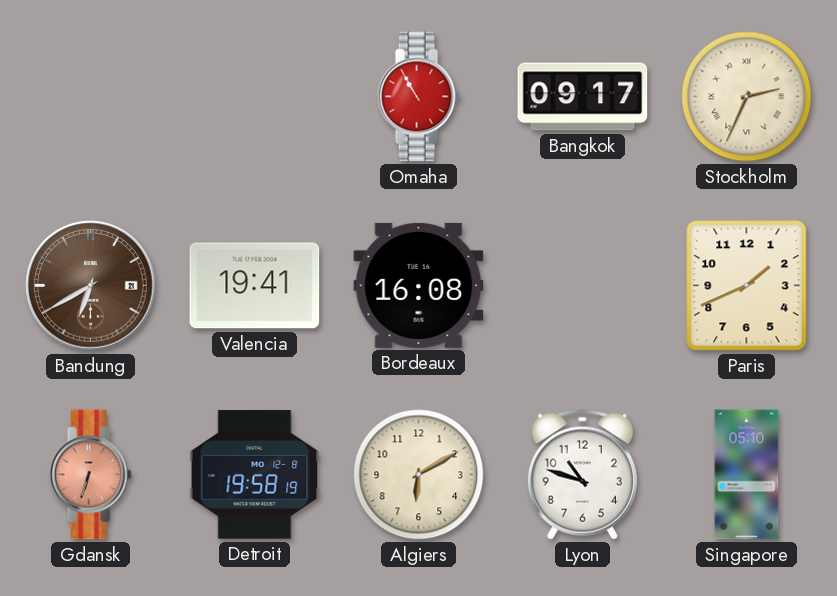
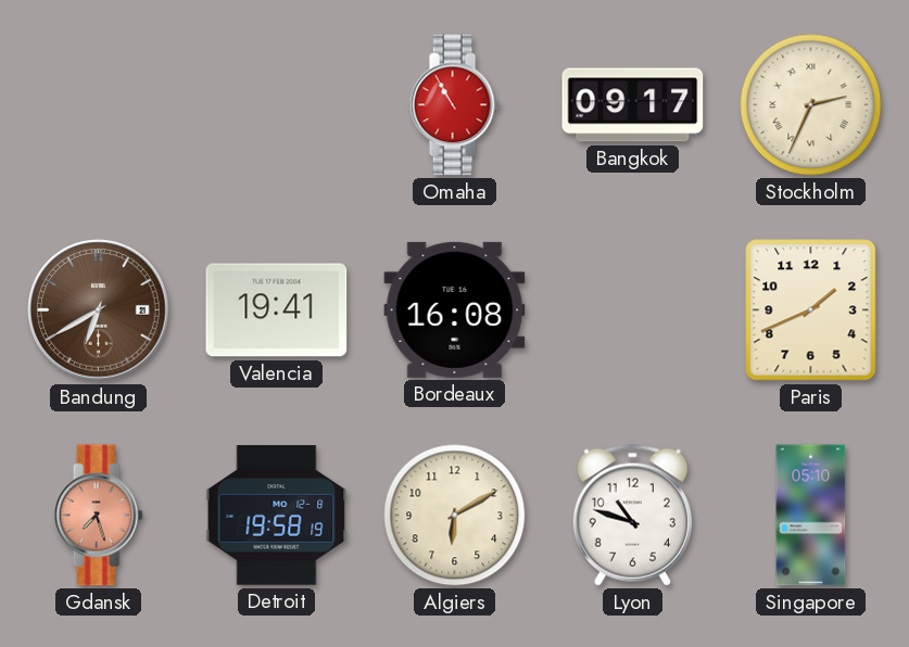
Gdansk: 6:33 -> 7:27
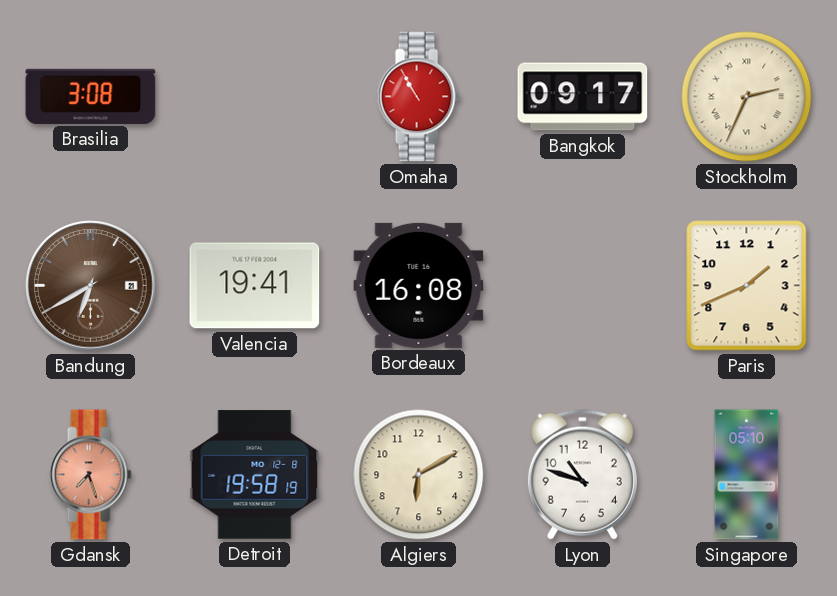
Brasilia: none -> 3:08
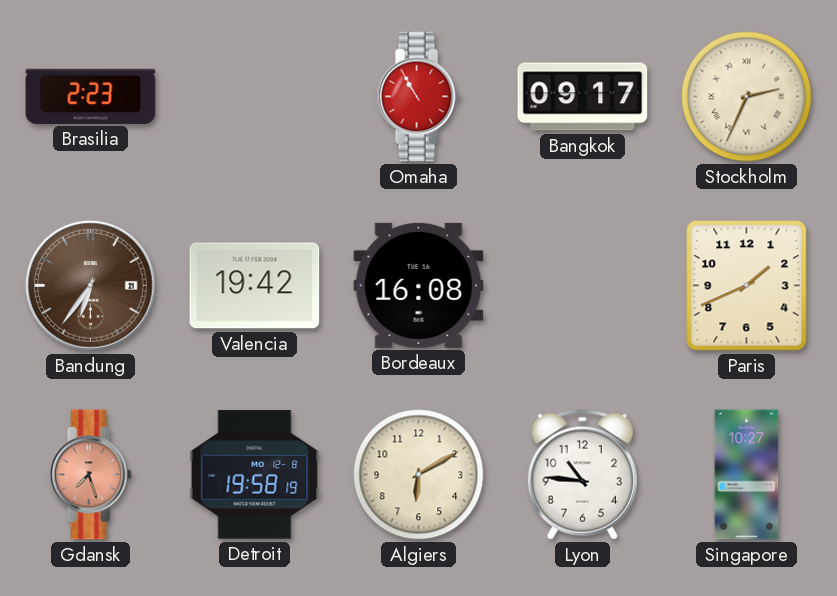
Brasilia: 3:08 -> 2:23
Bandung: 6:40 -> 6:36
Valencia: 19:41 -> 19:42
Lyon: 10:48 -> 10:46
Singapore: 05:10 -> 10:27
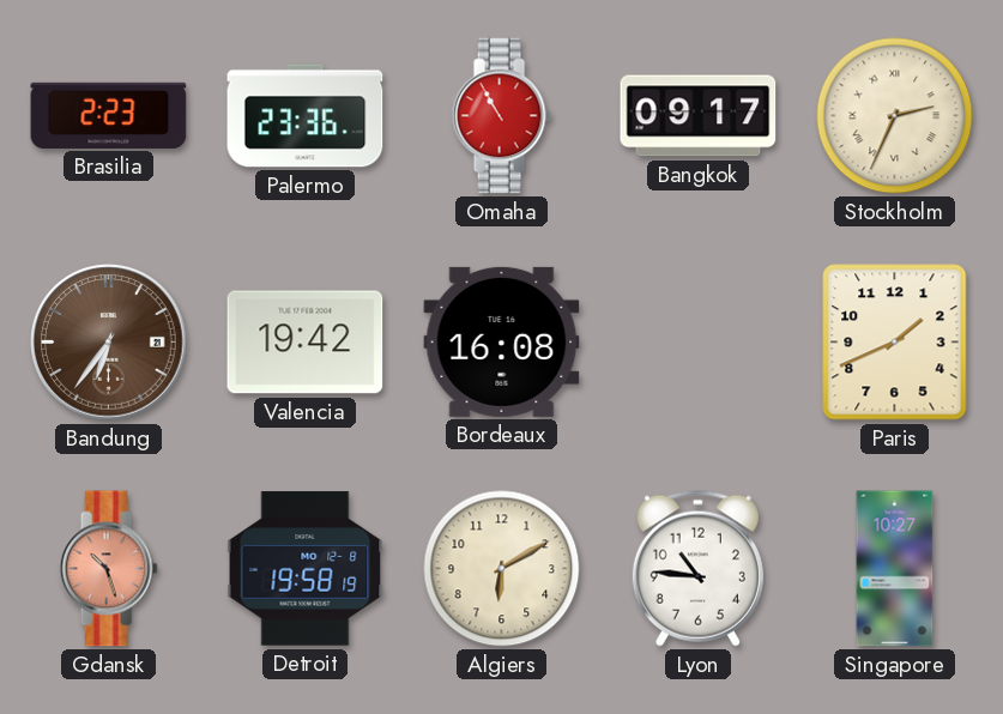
Palermo: none -> 23:36
Gdansk: 7:27 -> 10:27
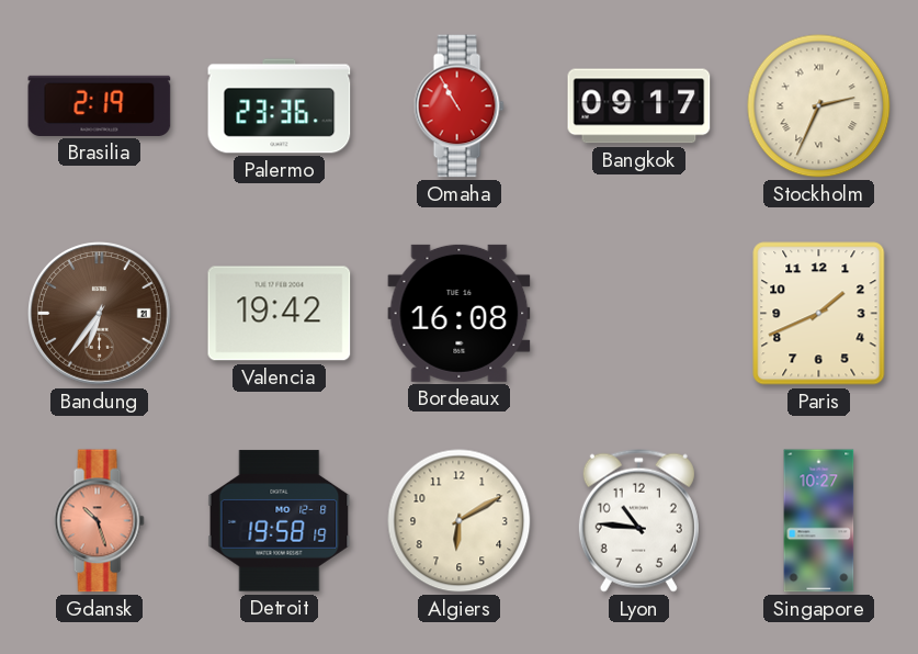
Brasilia: 2:23 -> 2:19
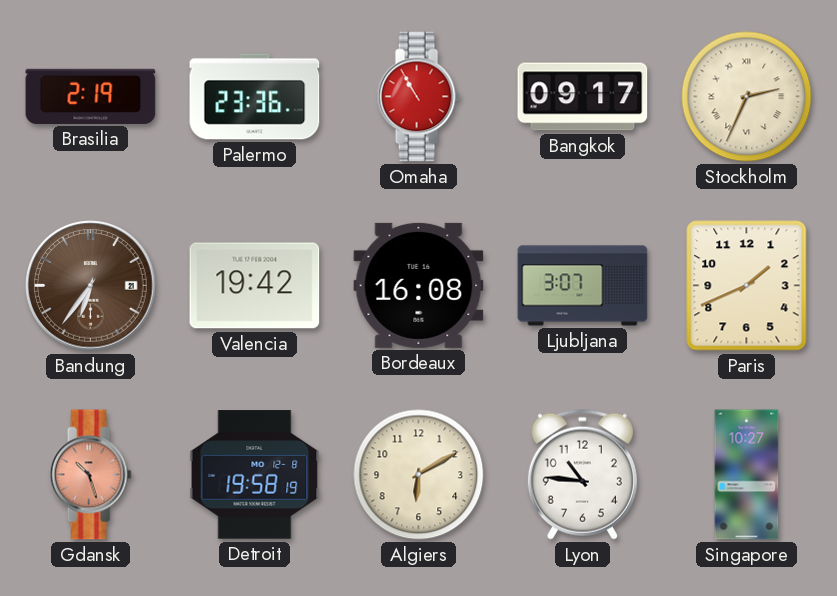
Ljubljana: none -> 3:07
